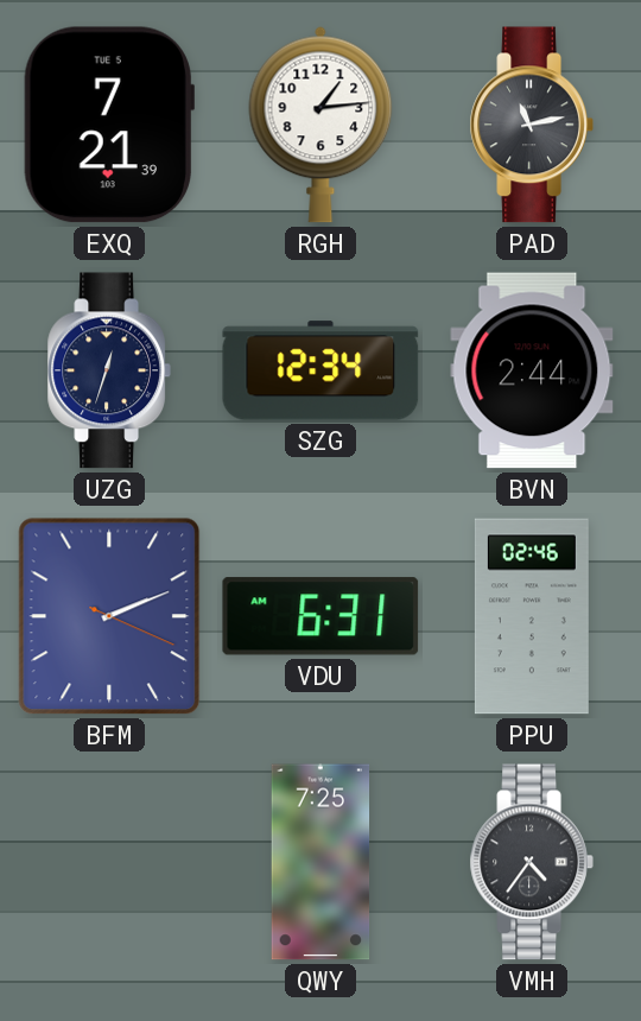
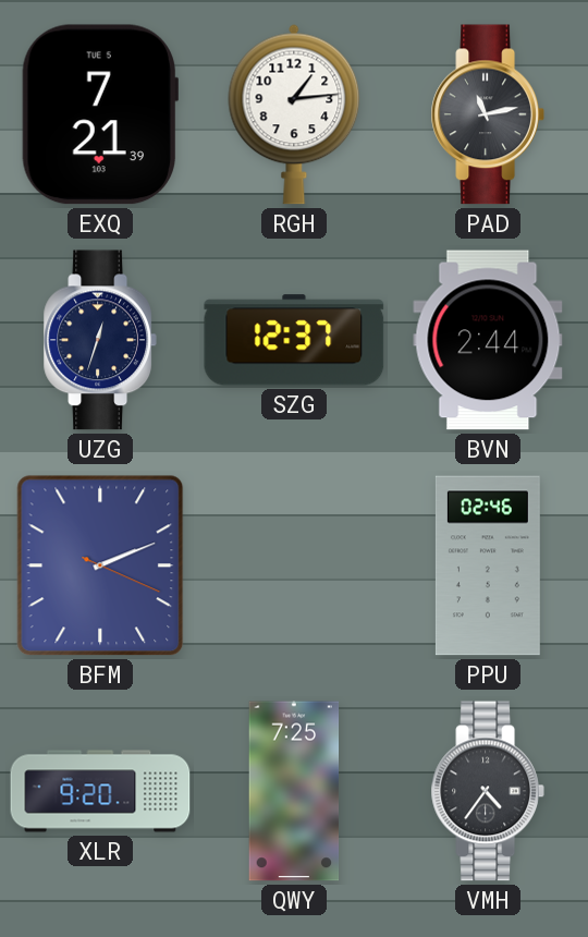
SZG: 12:34 -> 12:37
VDU: 6:31 -> none
XLR: none -> 9:20
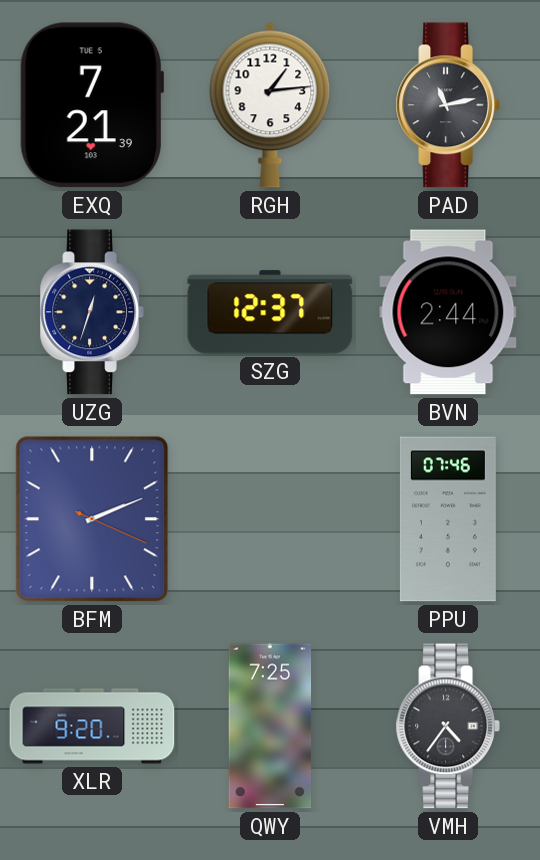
PPU: 02:46 -> 07:46
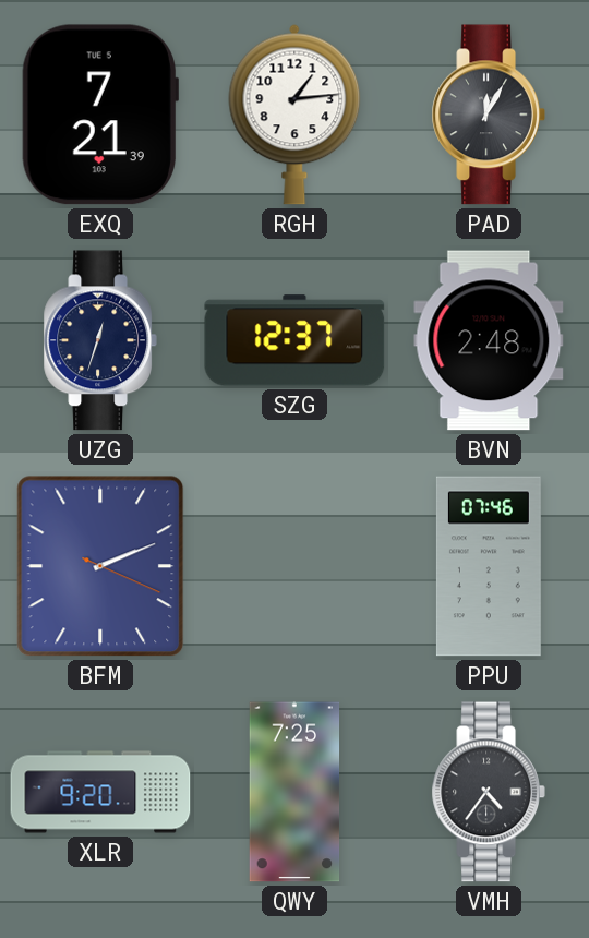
PAD: 11:13 -> 12:05
BVN: 2:44 -> 2:48
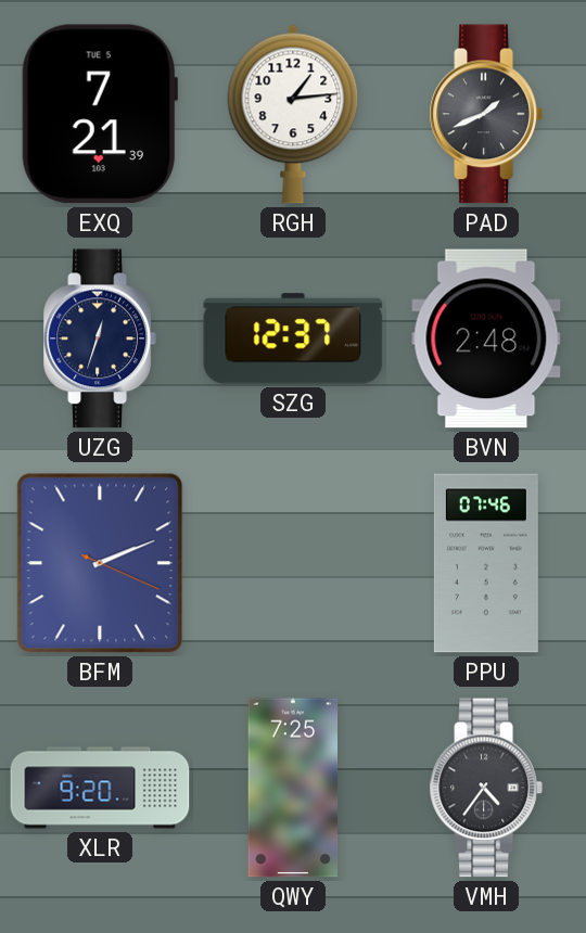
PAD: 12:05 -> 1:41
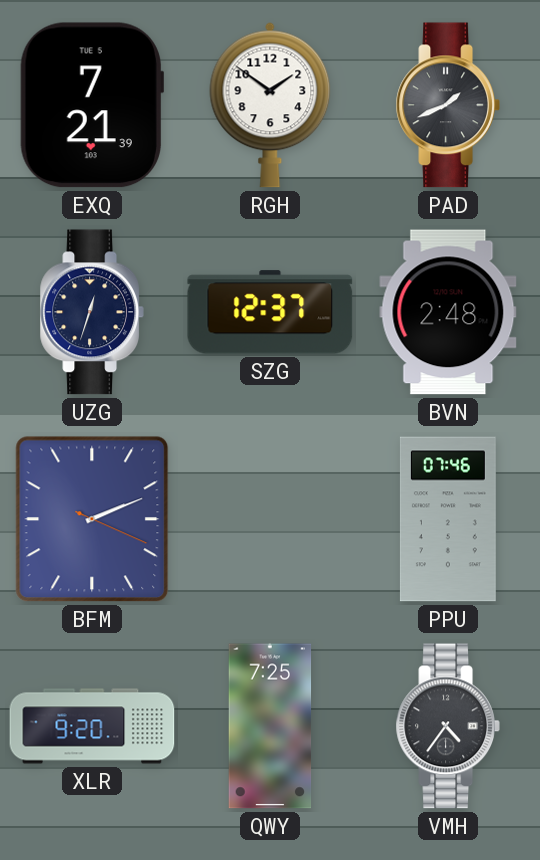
RGH: 1:14 -> 1:51
